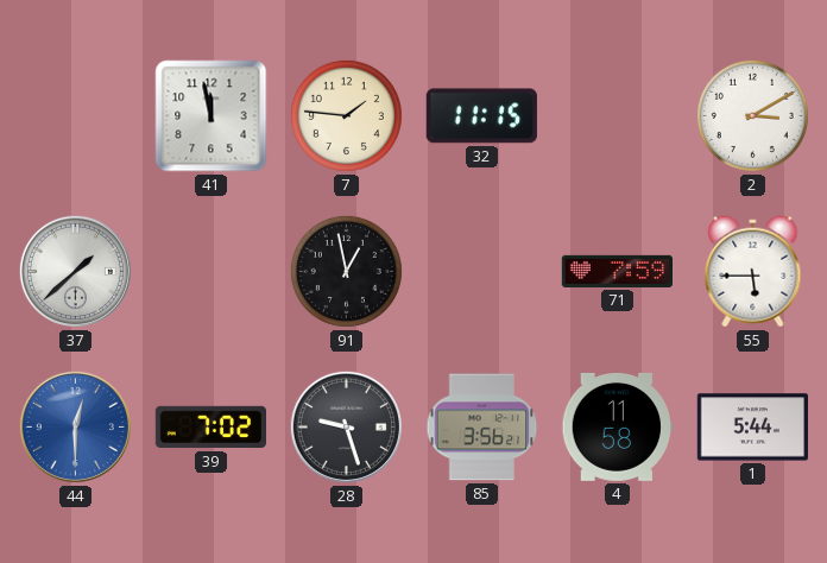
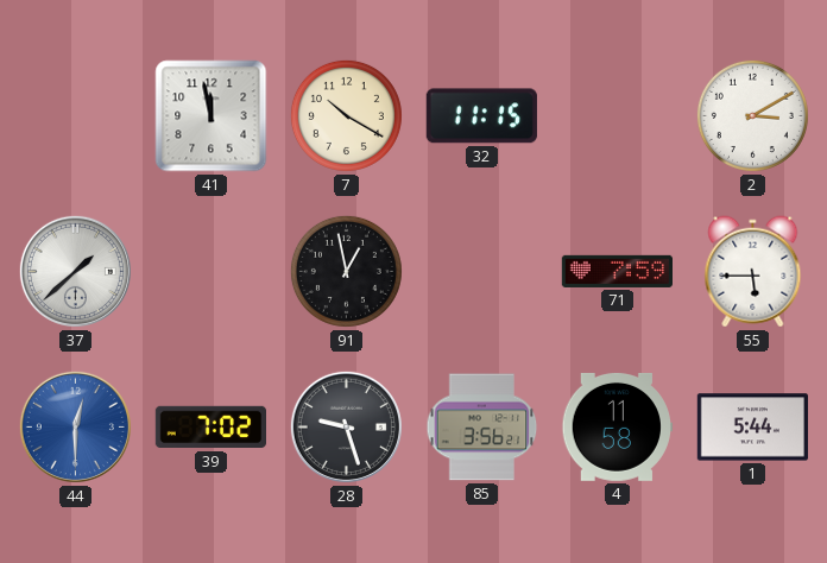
7: 1:46 -> 10:20
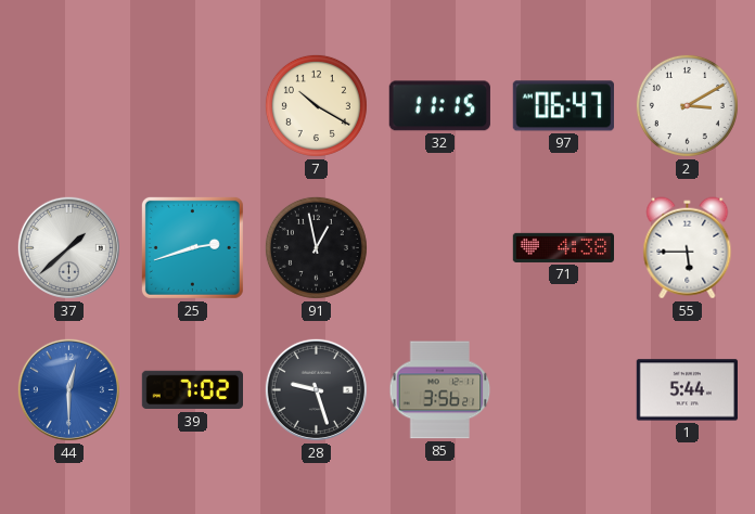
41: 11:58 -> none
97: none -> 06:47
25: none -> 2:42
71: 7:59 -> 4:38
4: 11:58 -> none
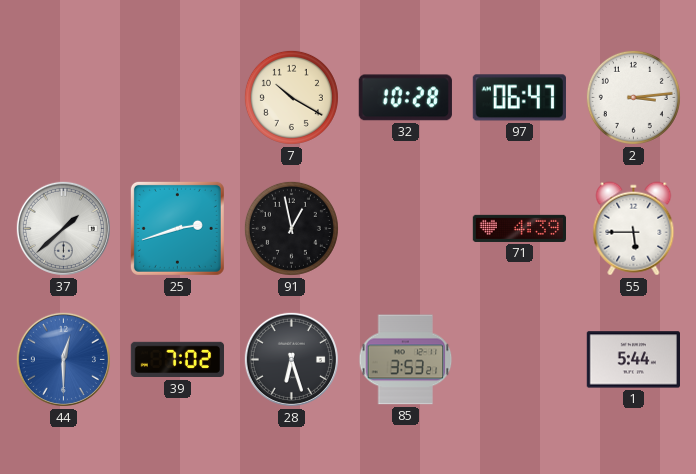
32: 11:15 -> 10:28
2: 3:10 -> 3:14
71: 4:38 -> 4:39
28: 9:27 -> 6:27
85: 3:56 -> 3:53
